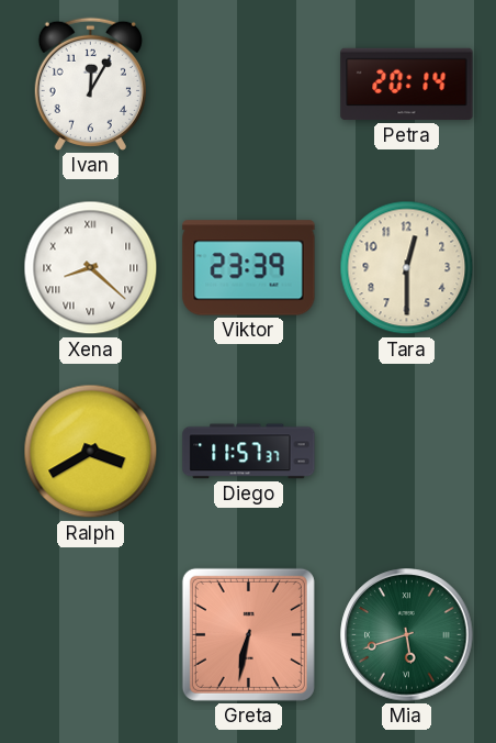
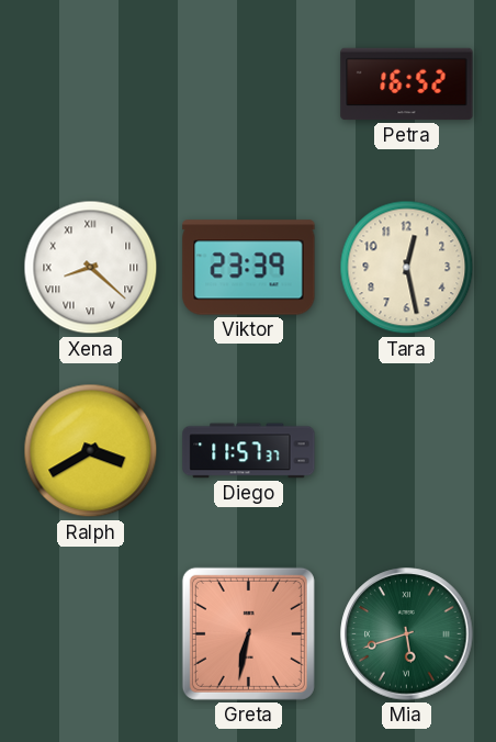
Ivan: 12:05 -> none
Petra: 20:14 -> 16:52
Tara: 12:30 -> 12:28
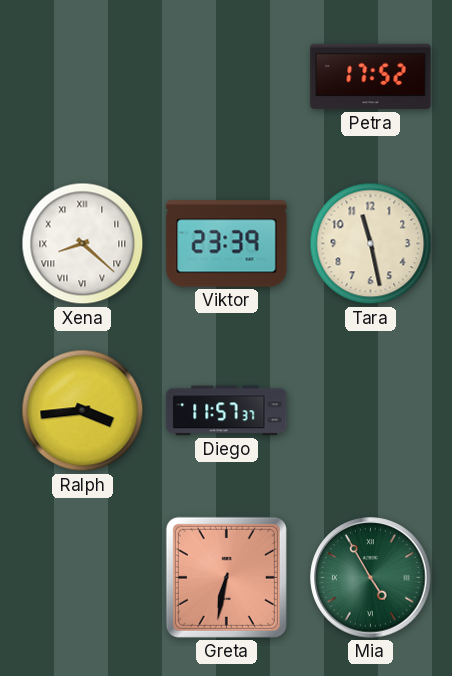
Petra: 16:52 -> 17:52
Tara: 12:28 -> 11:28
Ralph: 3:40 -> 3:44
Mia: 5:42 -> 4:55
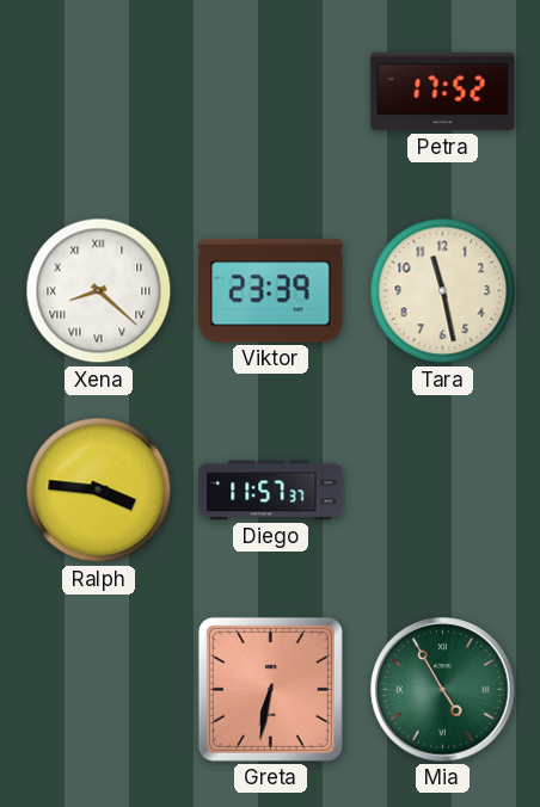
Ralph: 3:44 -> 3:46
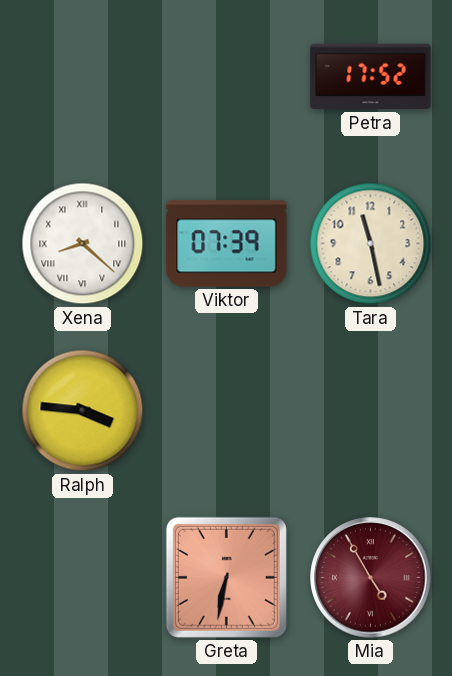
Viktor: 23:39 -> 07:39
Diego: 11:57 -> none
Mia dial: green -> burgundy
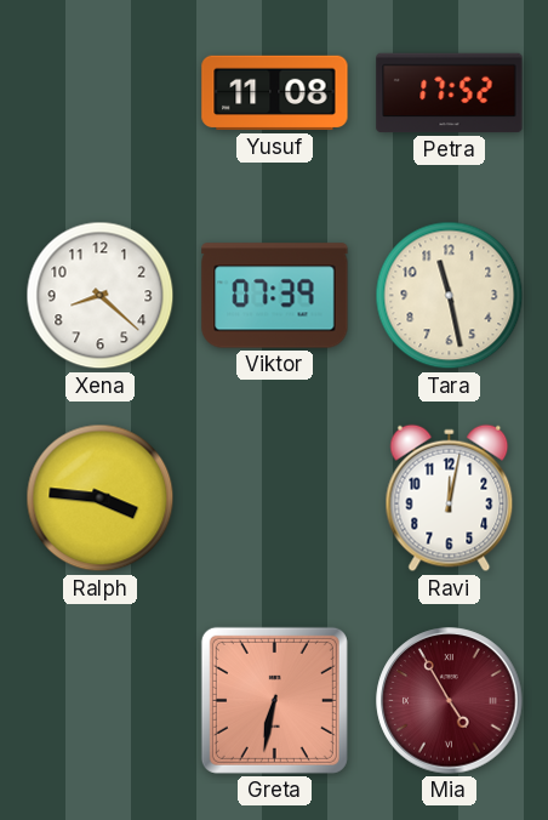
Yusuf: none -> 11:08
Xena numerals: Roman -> Arabic
Ravi: none -> 12:02
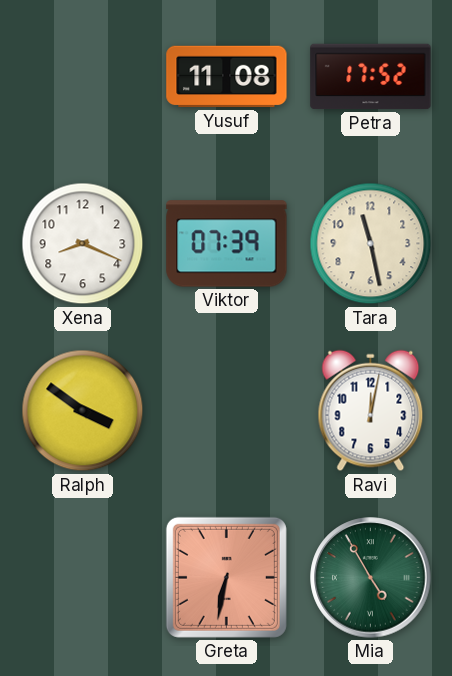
Xena: 8:22 -> 8:19
Ralph: 3:46 -> 3:51
Mia dial: burgundy -> green
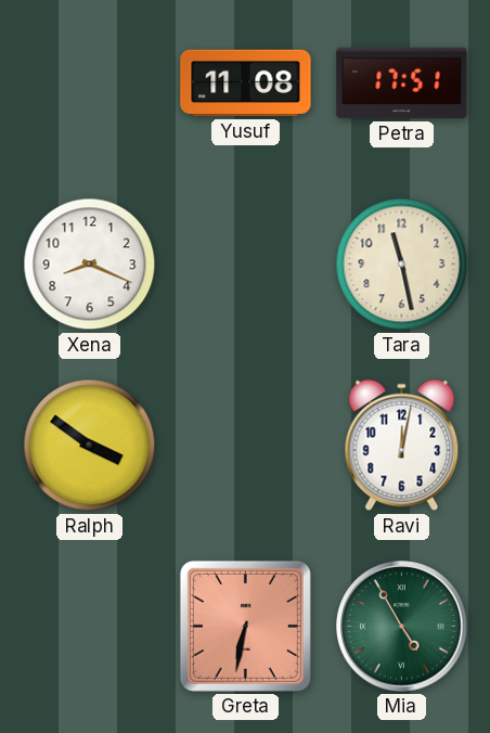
Petra: 17:52 -> 17:51
Viktor: 07:39 -> none
